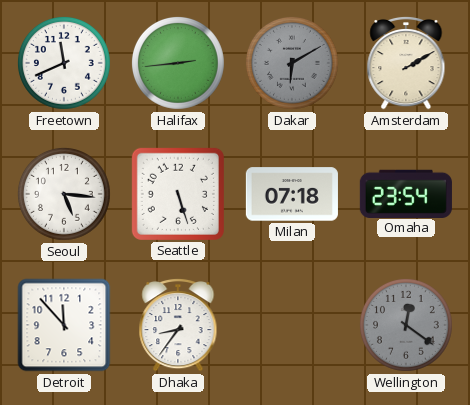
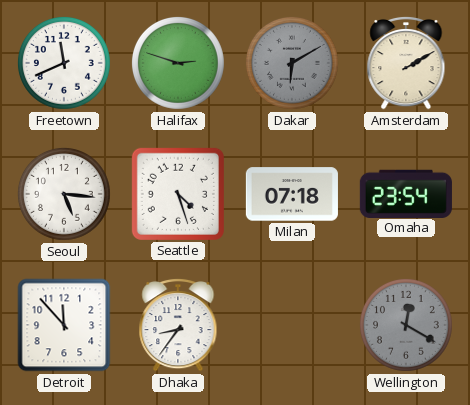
Halifax: 2:44 -> 2:48
Seattle: 5:27 -> 4:27
Wellington: 12:21 -> 12:20
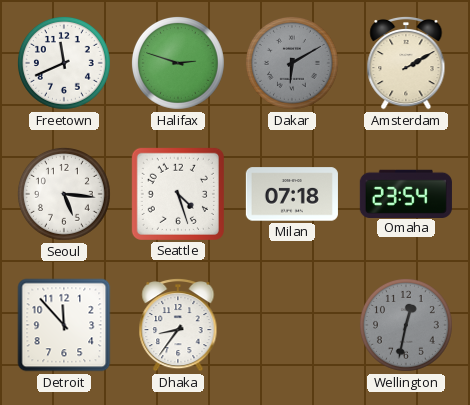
Wellington: 12:20 -> 12:32
